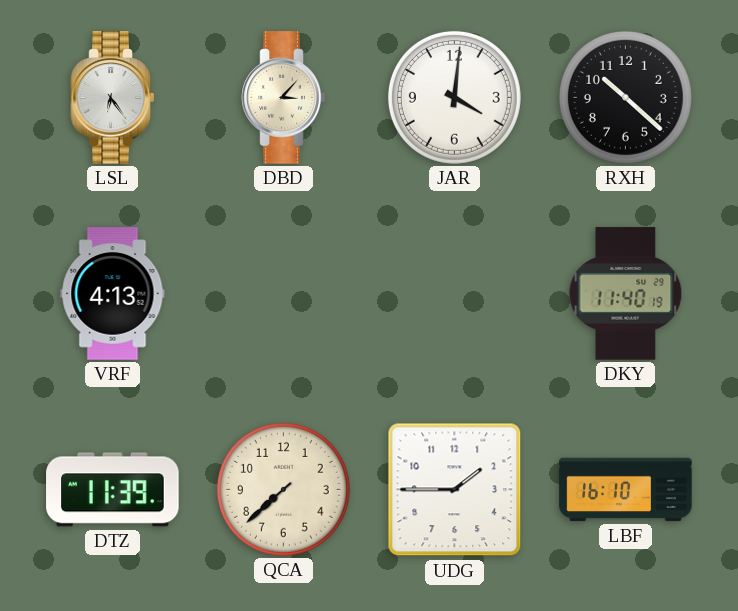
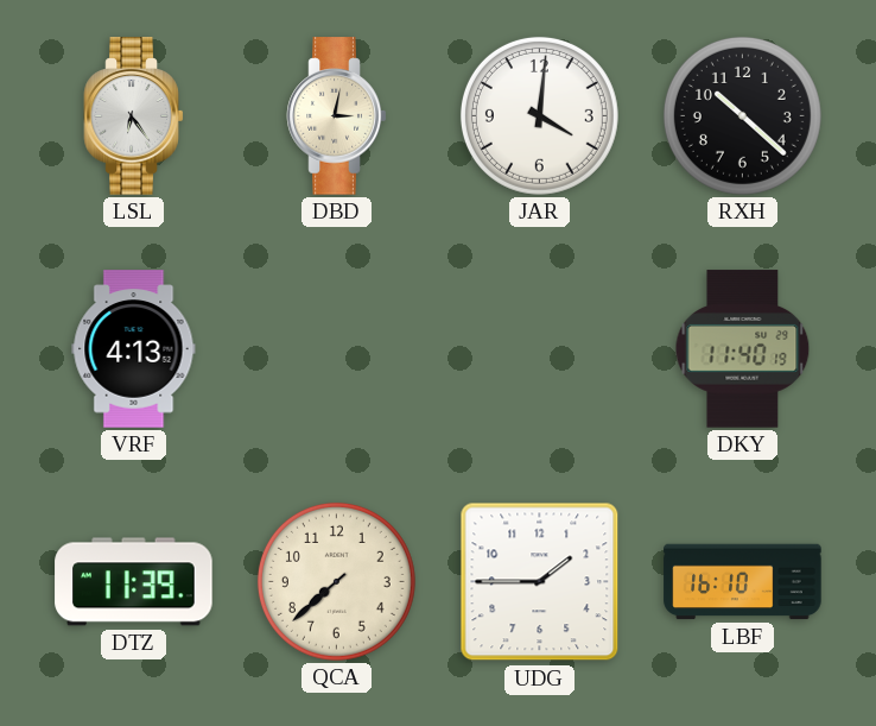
DBD: 3:07 -> 3:02
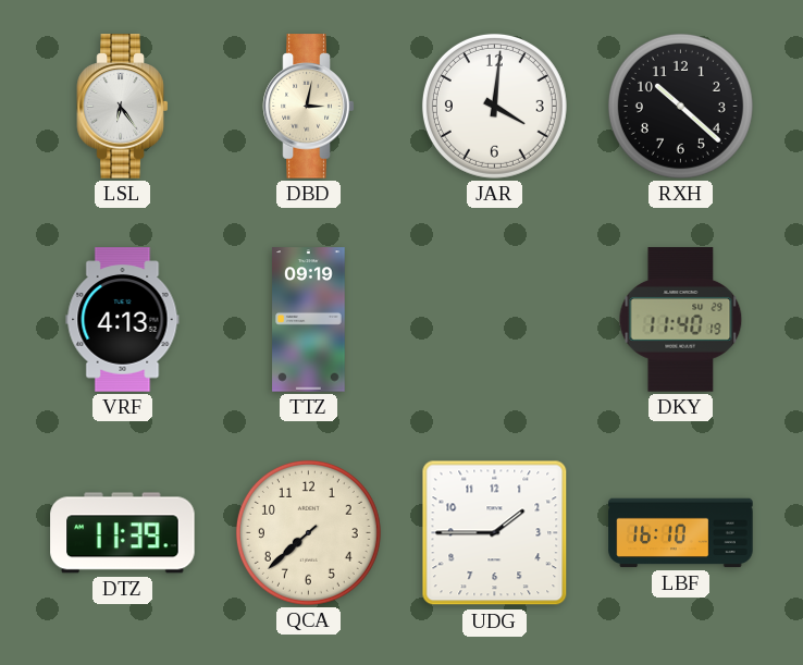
TTZ: none -> 09:19
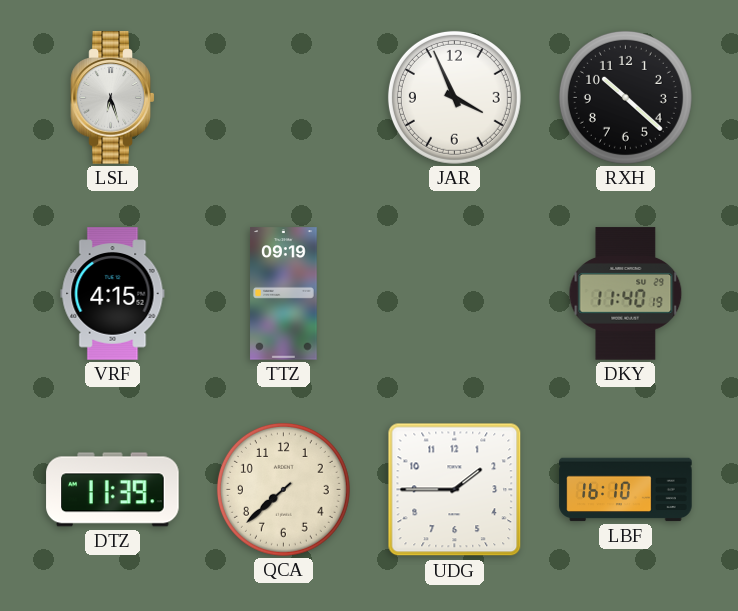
LSL: 6:24 -> 6:27
DBD: 3:02 -> none
JAR: 4:01 -> 3:56
VRF: 4:13 -> 4:15
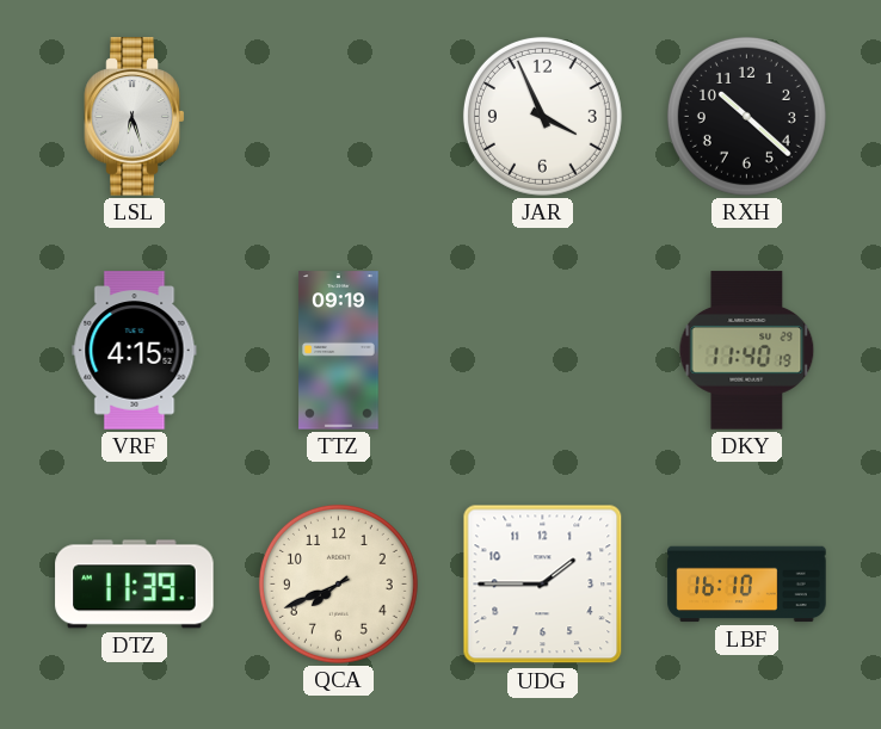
QCA: 7:38 -> 7:41
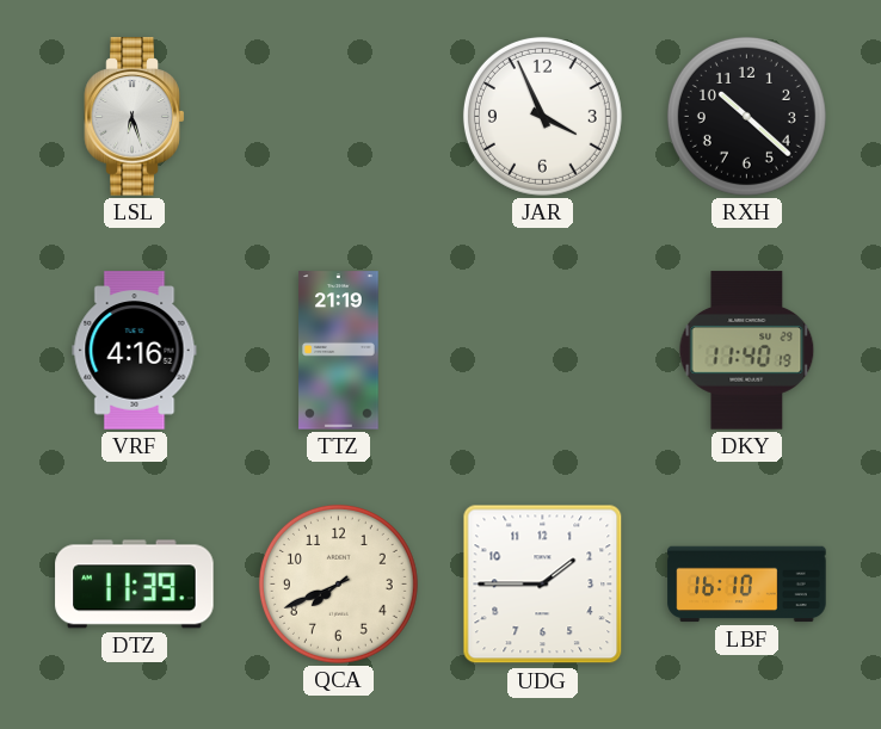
VRF: 4:15 -> 4:16
TTZ: 09:19 -> 21:19
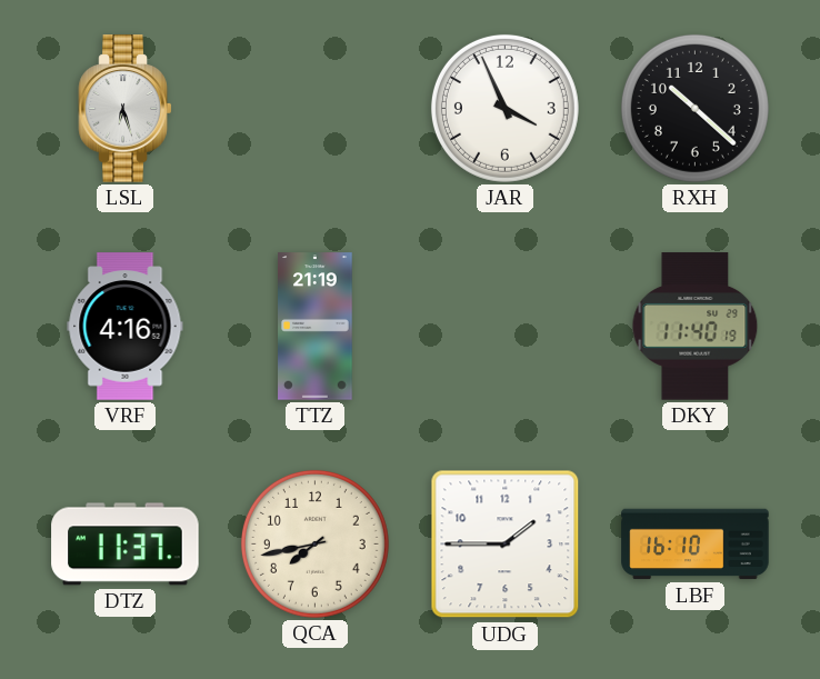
DTZ: 11:39 -> 11:37
QCA: 7:41 -> 7:43
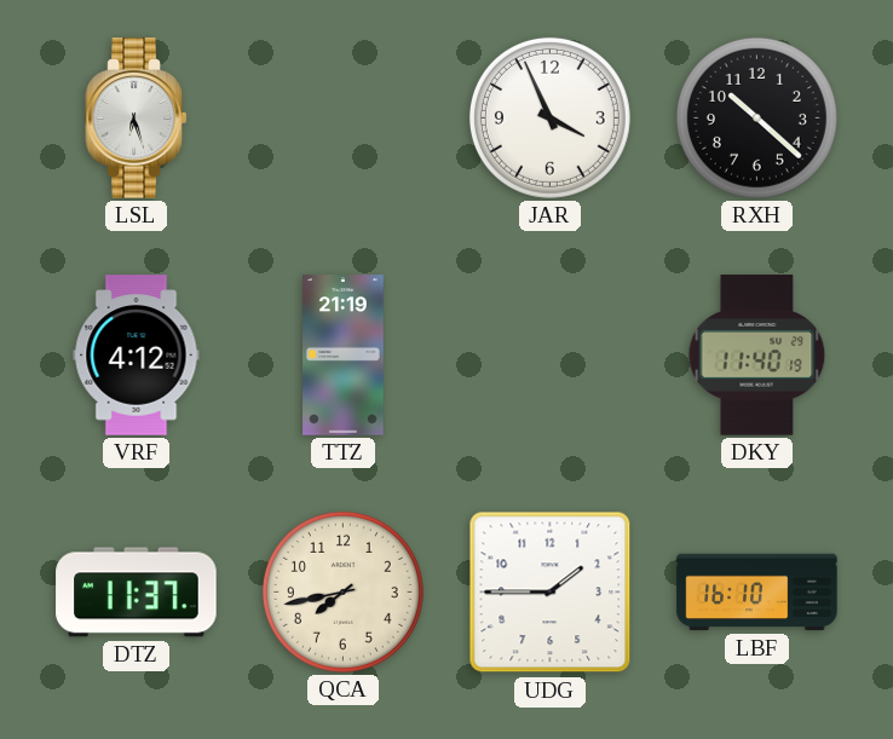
VRF: 4:16 -> 4:12
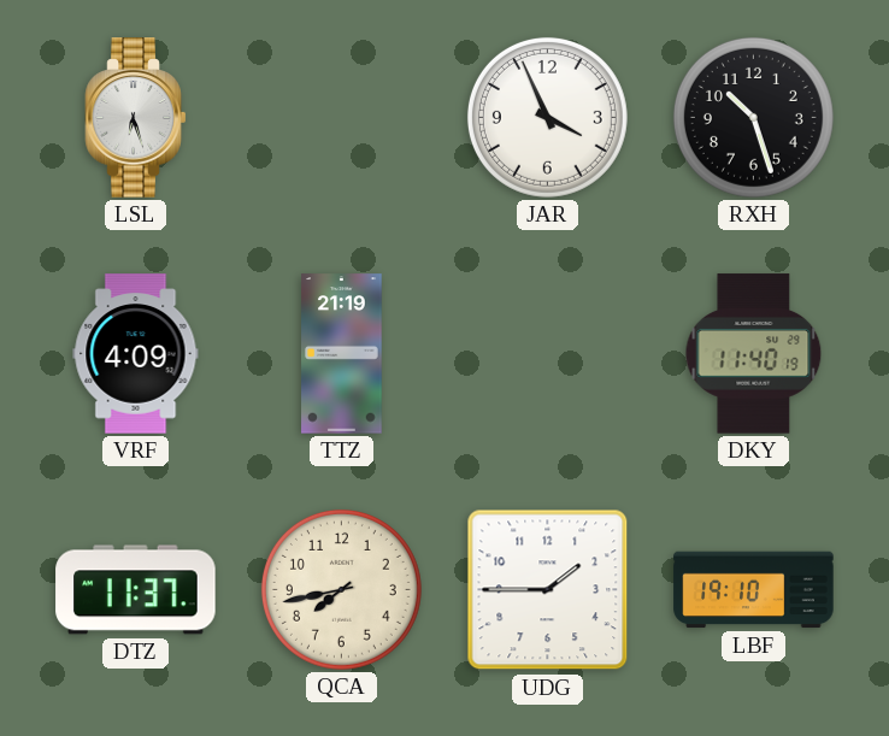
RXH: 10:22 -> 10:27
VRF: 4:12 -> 4:09
LBF: 16:10 -> 19:10
